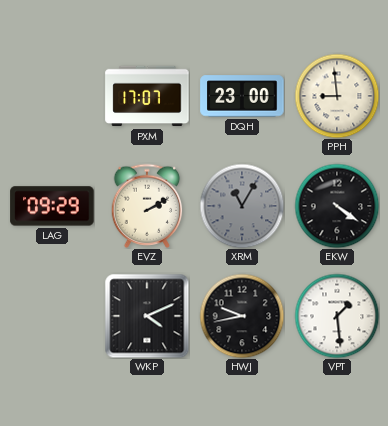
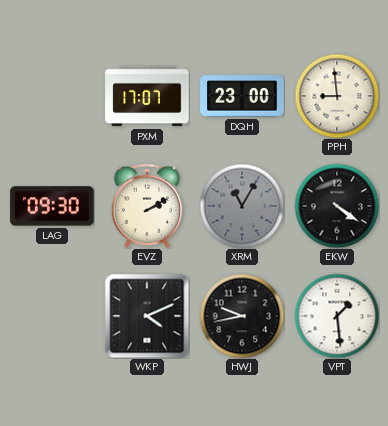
LAG: 09:29 -> 09:30
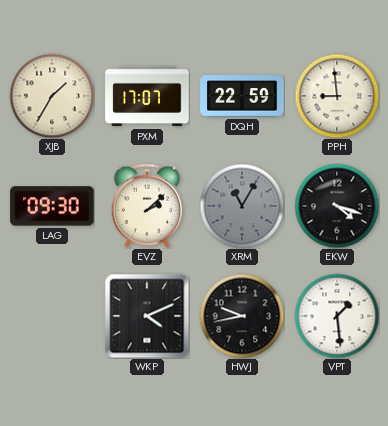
XJB: none -> 1:35
DQH: 23:00 -> 22:59
EVZ: 2:10 -> 2:08
EKW: 4:21 -> 4:18
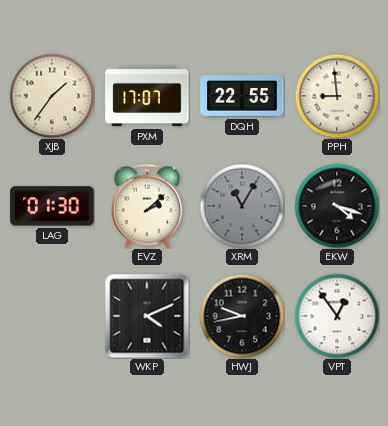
XJB: 1:35 -> 1:36
DQH: 22:59 -> 22:55
LAG: 09:30 -> 01:30
VPT: 1:29 -> 12:54
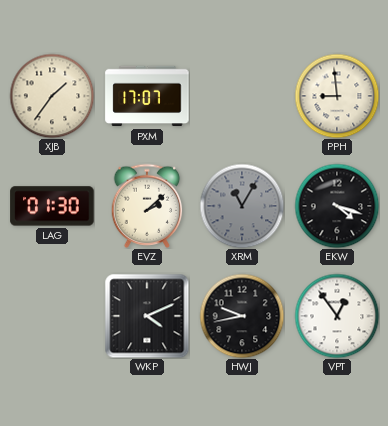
DQH: 22:55 -> none
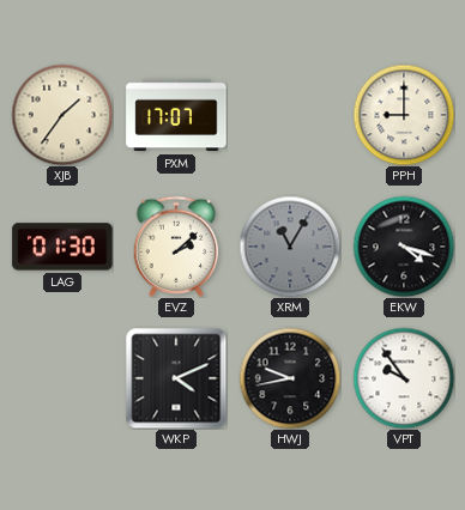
PPH: 8:59 -> 9:00
VPT: 12:54 -> 9:54
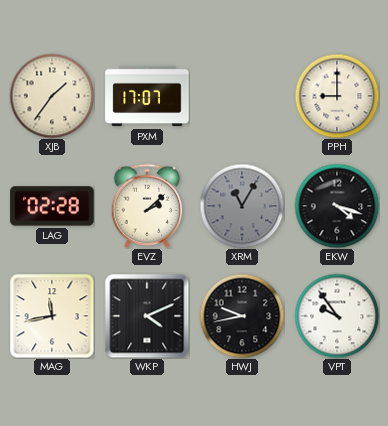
LAG: 01:30 -> 02:28
MAG: none -> 11:43
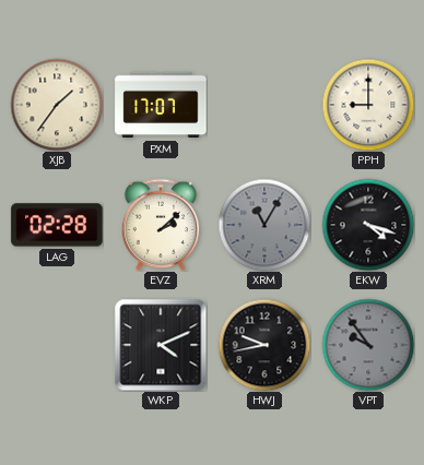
MAG: 11:43 -> none
VPT dial: white -> grey
